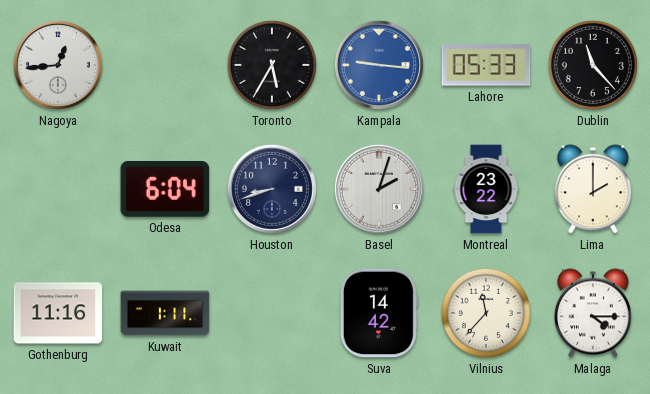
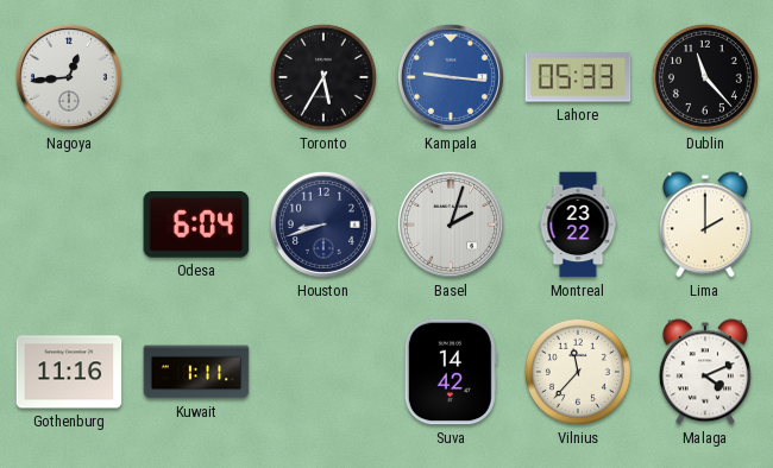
Malaga: 4:15 -> 4:11
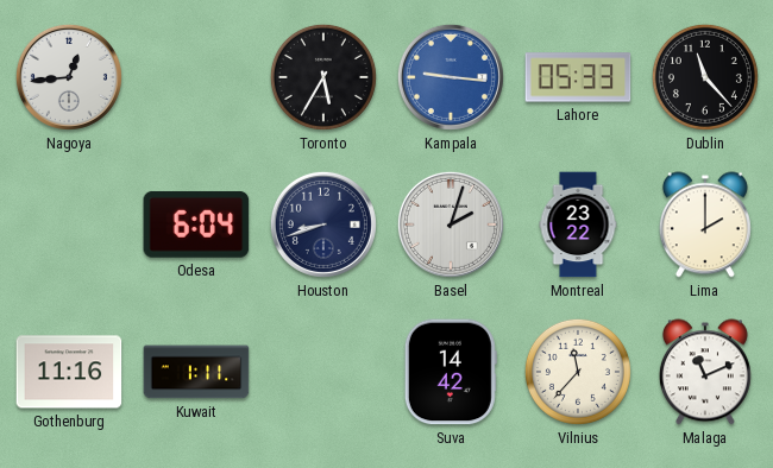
Malaga: 4:11 -> 11:11
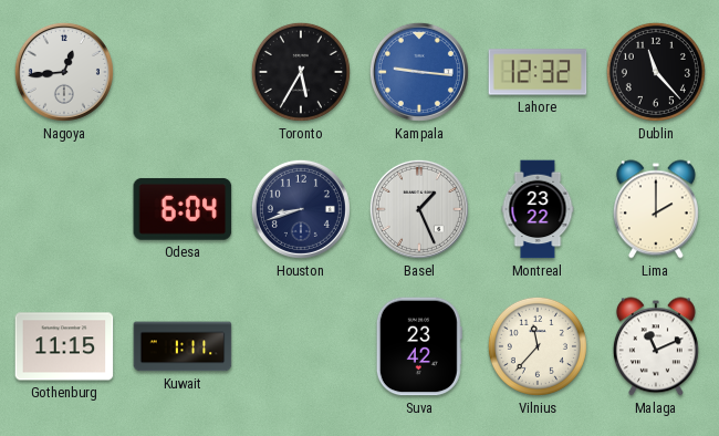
Lahore: 05:33 -> 12:32
Basel: 2:03 -> 1:26
Gothenburg: 11:16 -> 11:15
Suva: 14:42 -> 23:42
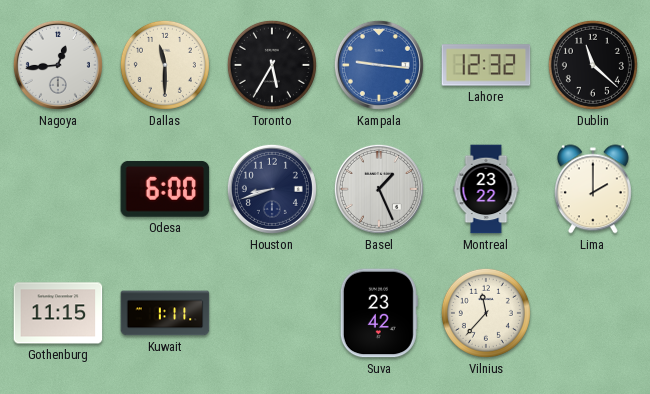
Dallas: none -> 11:30
Dublin: 11:23 -> 11:22
Odesa: 6:04 -> 6:00
Malaga: 11:11 -> none
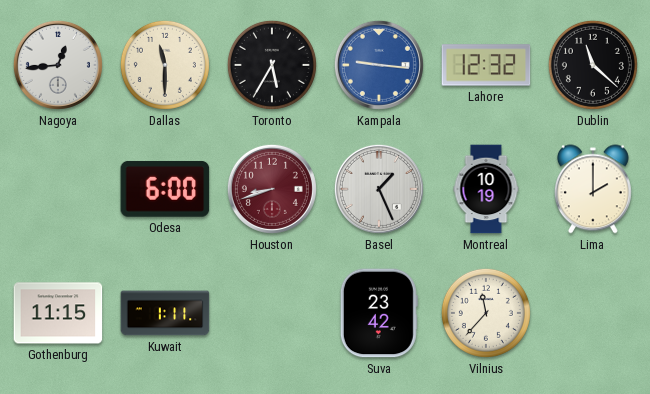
Houston dial: navy -> burgundy
Montreal: 23:22 -> 10:19
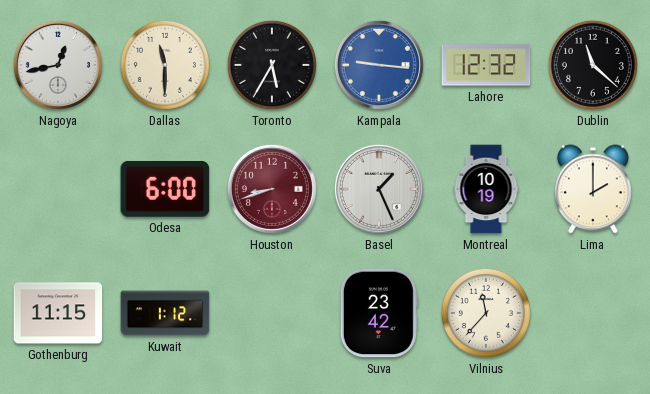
Nagoya: 12:44 -> 12:43
Kuwait: 1:11 -> 1:12
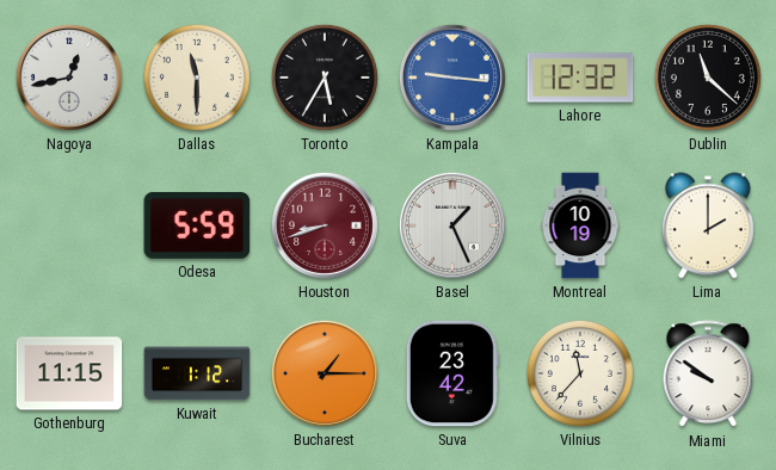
Odesa: 6:00 -> 5:59
Bucharest: none -> 1:15
Miami: none -> 9:51
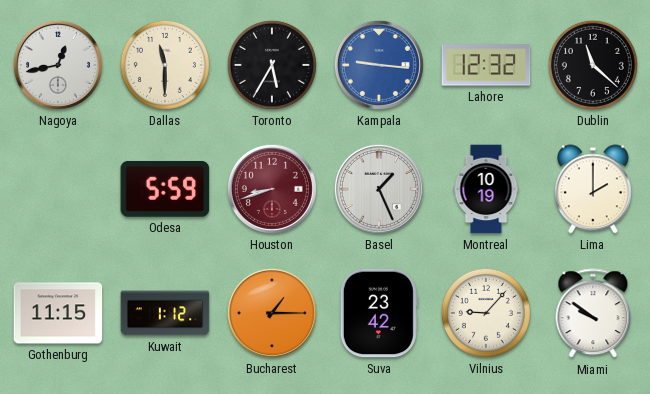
Vilnius: 11:37 -> 9:07
